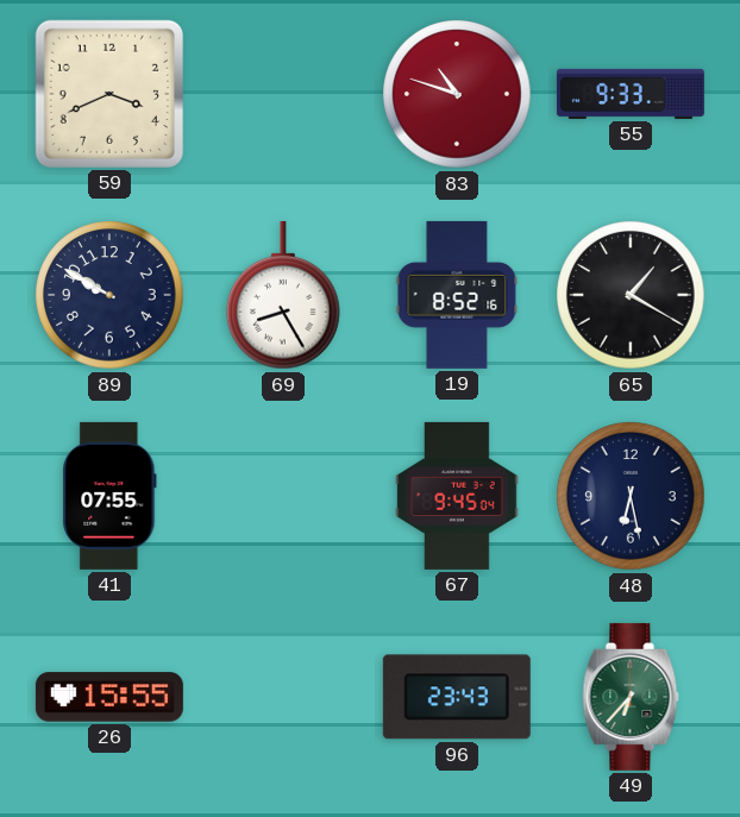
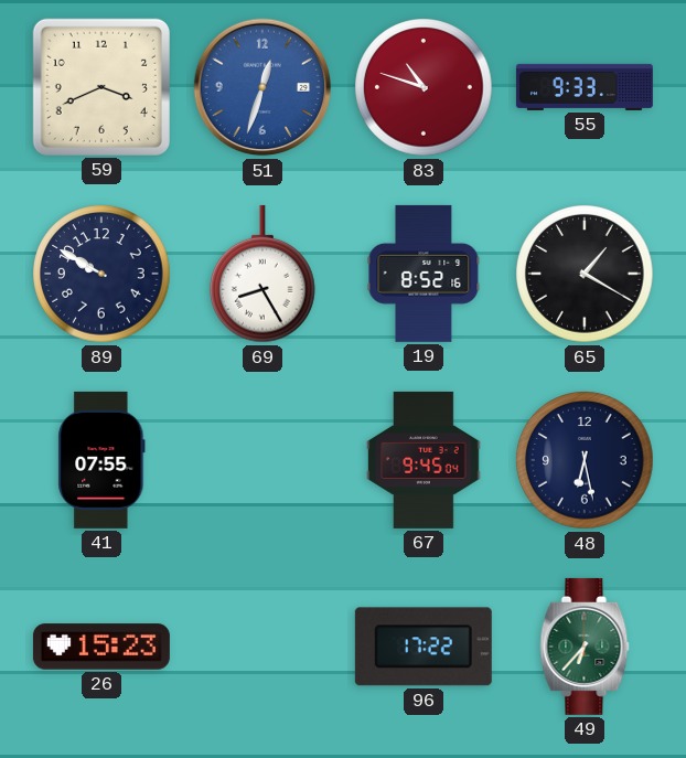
51: none -> 12:33
26: 15:55 -> 15:23
96: 23:43 -> 17:22
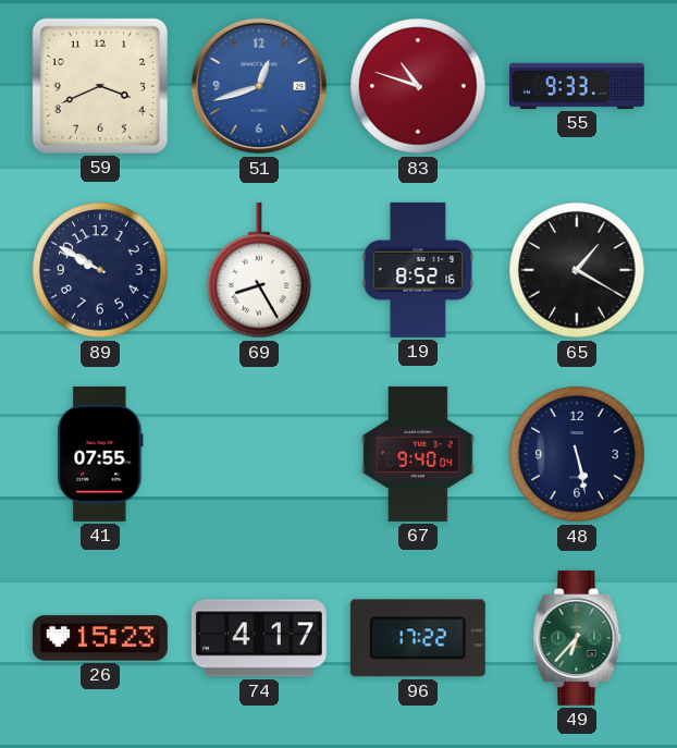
51: 12:33 -> 12:42
67: 9:45 -> 9:40
48: 6:28 -> 5:28
74: none -> 4:17
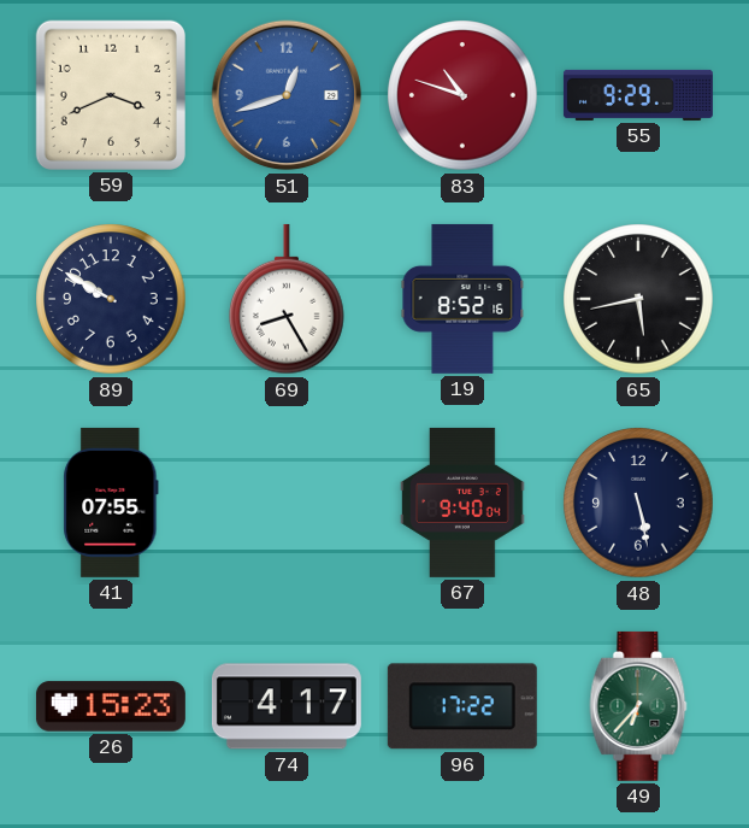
55: 9:33 -> 9:29
65: 1:20 -> 5:43
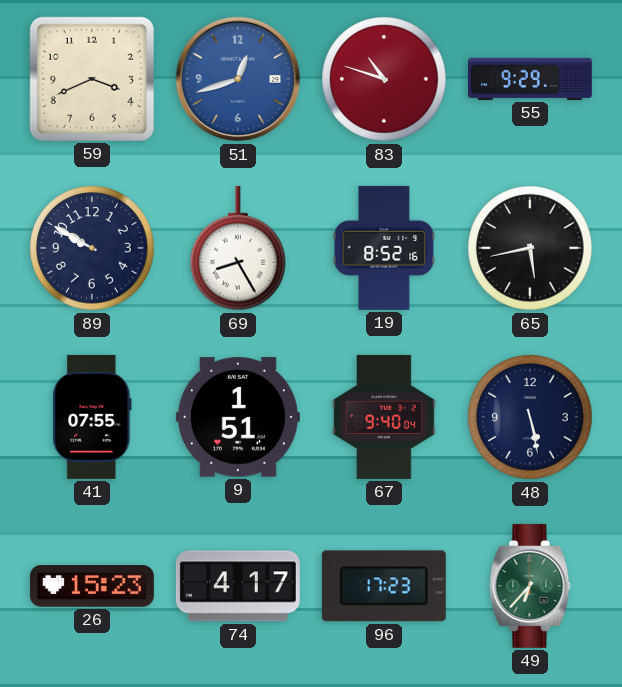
9: none -> 1:51
96: 17:22 -> 17:23
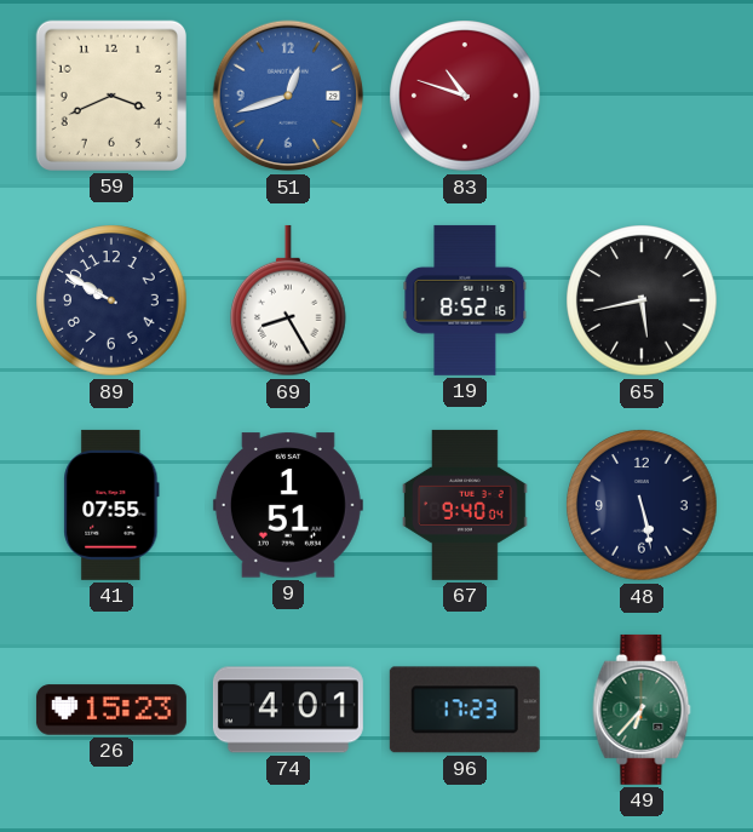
55: 9:29 -> none
74: 4:17 -> 4:01
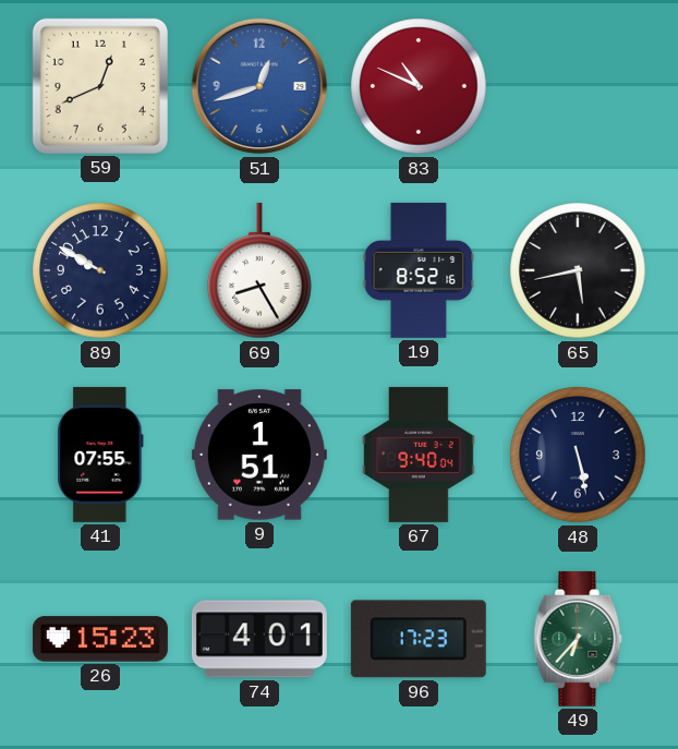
59: 3:41 -> 12:41
83: 10:48 -> 10:49
